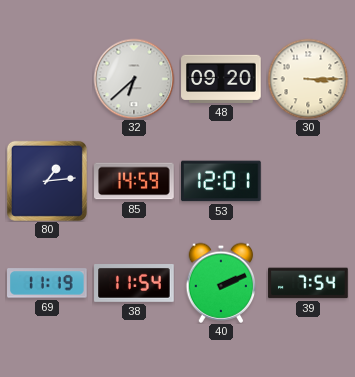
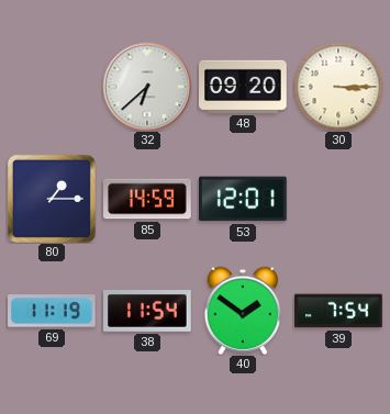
80: 1:14 -> 1:15
40: 2:11 -> 1:51
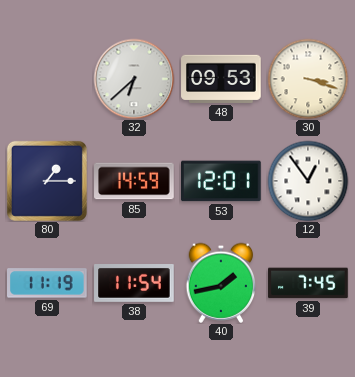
48: 09:20 -> 09:53
30: 3:15 -> 3:18
12: none -> 12:54
40: 1:51 -> 1:43
39: 7:54 -> 7:45
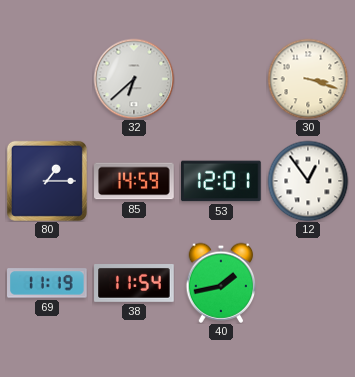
48: 09:53 -> none
39: 7:45 -> none
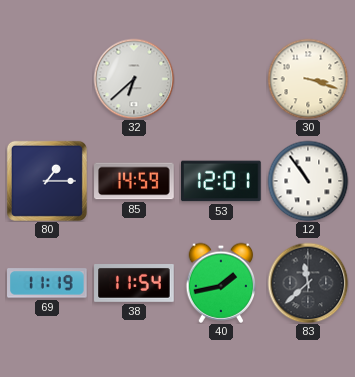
12: 12:54 -> 10:54
83: none -> 11:38
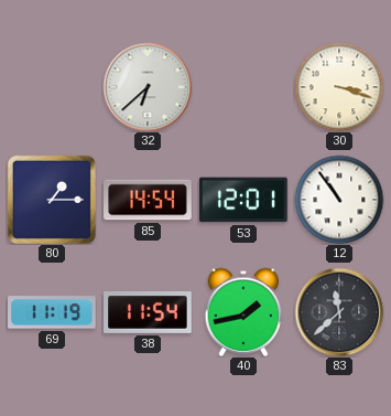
85: 14:59 -> 14:54
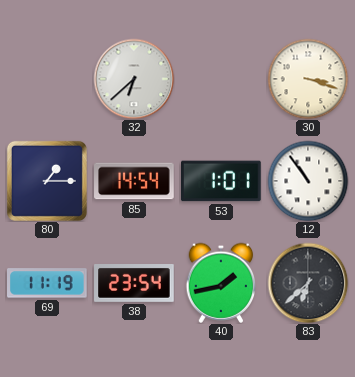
53: 12:01 -> 1:01
38: 11:54 -> 23:54
83: 11:38 -> 6:38
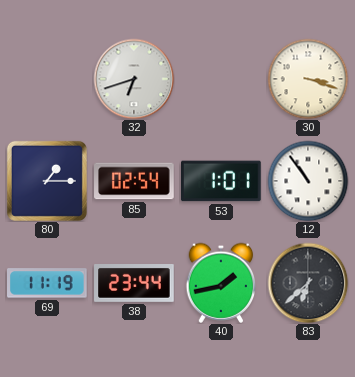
32: 6:38 -> 6:42
85: 14:54 -> 02:54
38: 23:54 -> 23:44
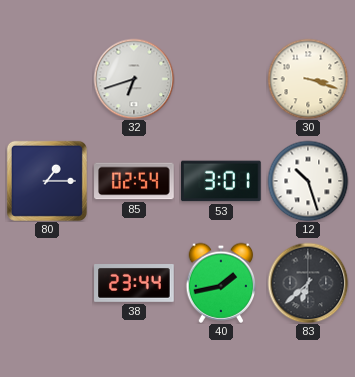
53: 1:01 -> 3:01
12: 10:54 -> 10:27
69: 11:19 -> none
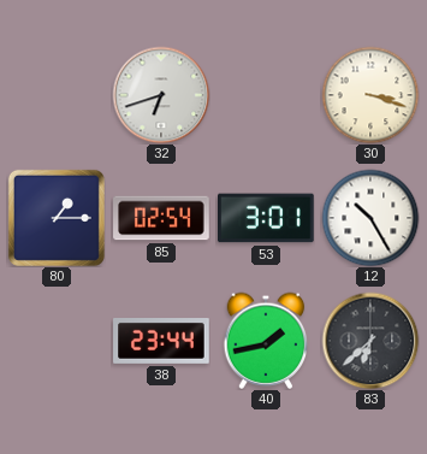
12: 10:27 -> 10:25
